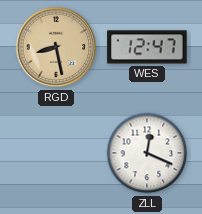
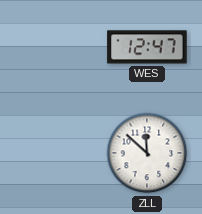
RGD: 8:28 -> none
ZLL: 12:19 -> 11:52
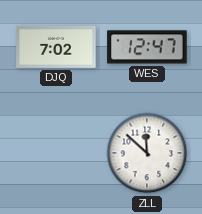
DJQ: none -> 7:02
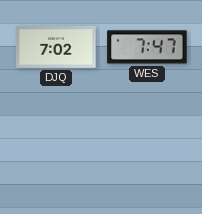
WES: 12:47 -> 7:47
ZLL: 11:52 -> none
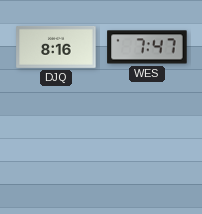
DJQ: 7:02 -> 8:16
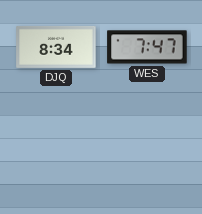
DJQ: 8:16 -> 8:34
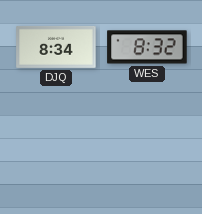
WES: 7:47 -> 8:32
